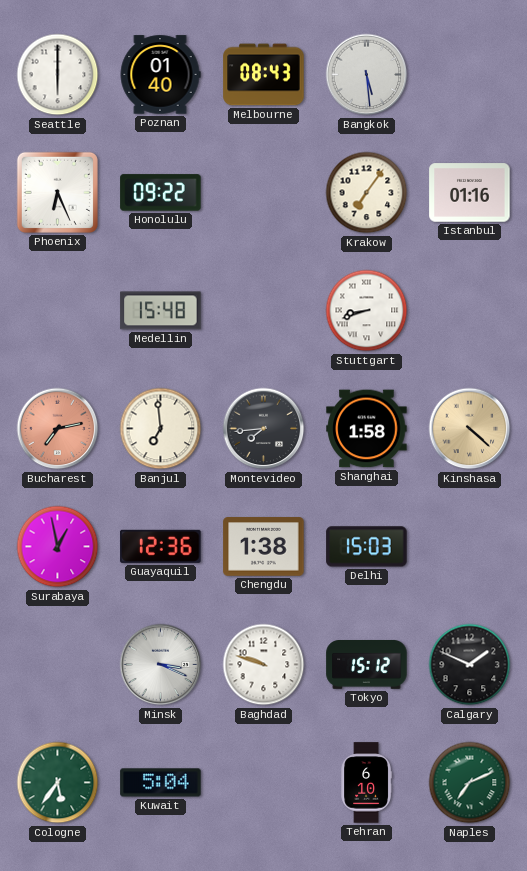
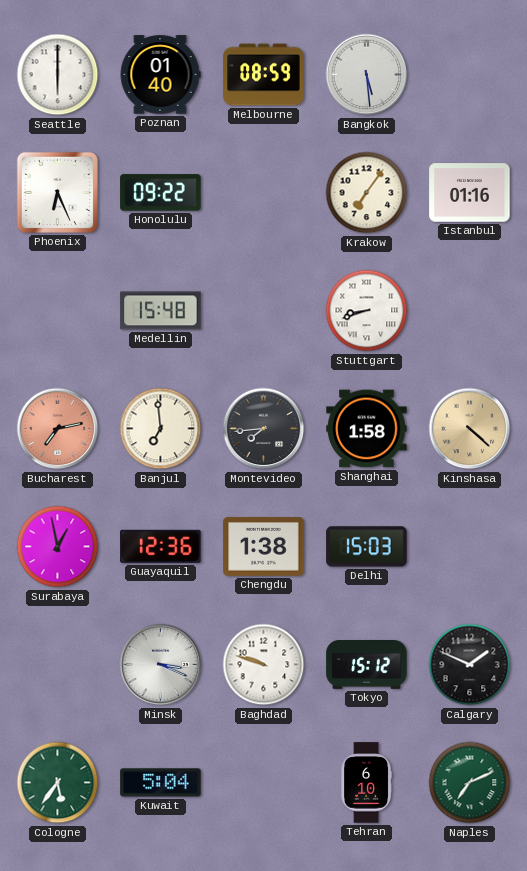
Melbourne: 08:43 -> 08:59
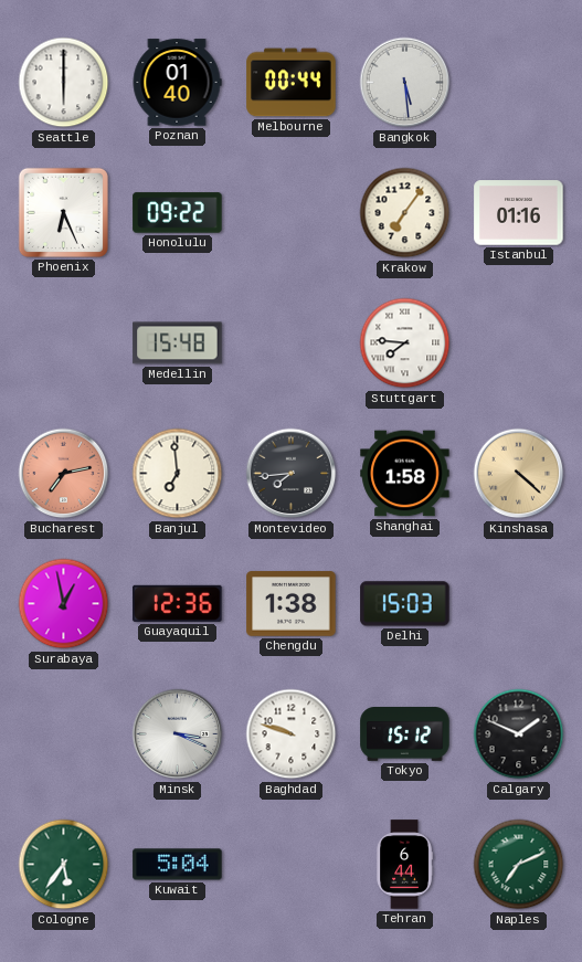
Melbourne: 08:59 -> 00:44
Stuttgart: 8:42 -> 7:46
Tehran: 6:10 -> 6:44
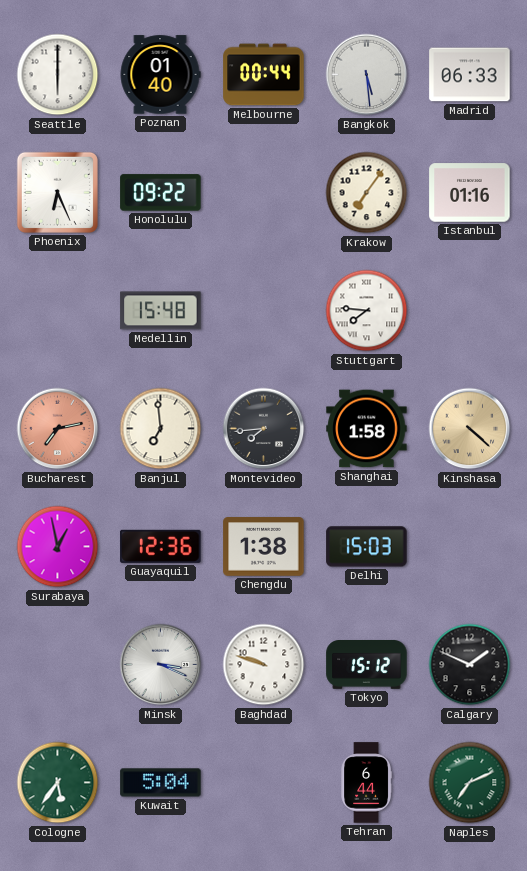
Madrid: none -> 06:33
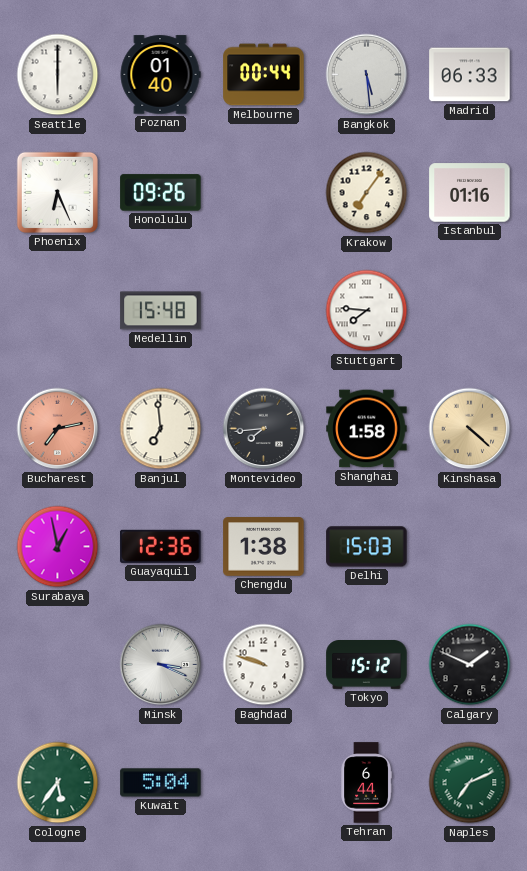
Honolulu: 09:22 -> 09:26
